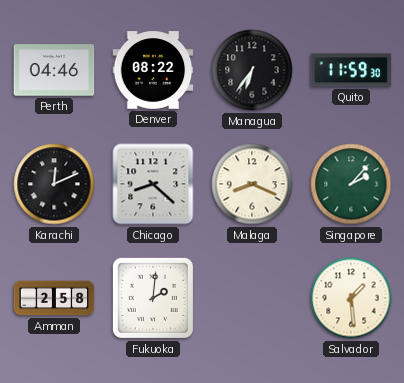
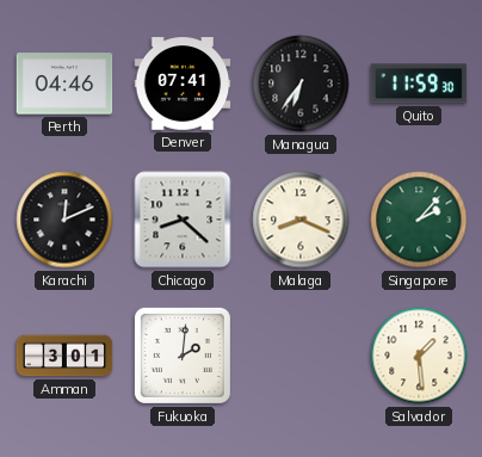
Denver: 08:22 -> 07:41
Amman: 2:58 -> 3:01
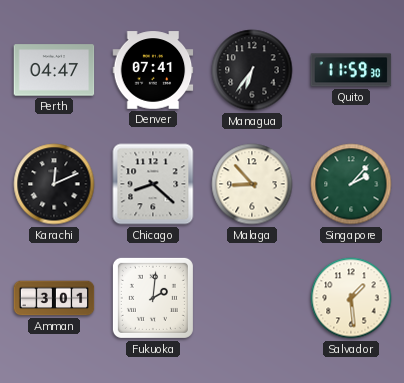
Perth: 04:46 -> 04:47
Malaga: 8:19 -> 8:53
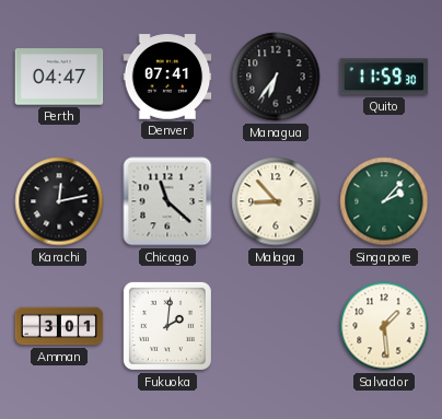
Karachi: 12:11 -> 12:13
Chicago: 8:22 -> 11:22
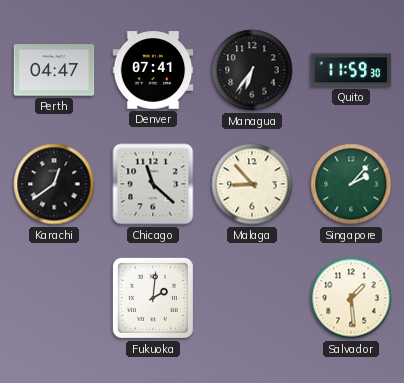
Karachi: 12:13 -> 12:39
Amman: 3:01 -> none
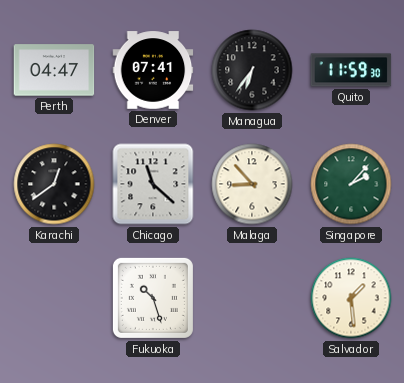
Fukuoka: 2:01 -> 10:27
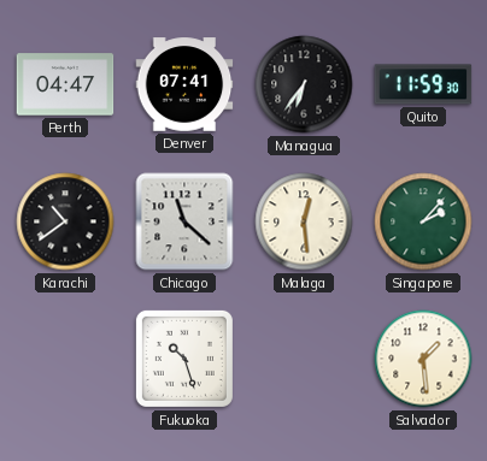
Karachi: 12:39 -> 10:39
Malaga: 8:53 -> 12:29
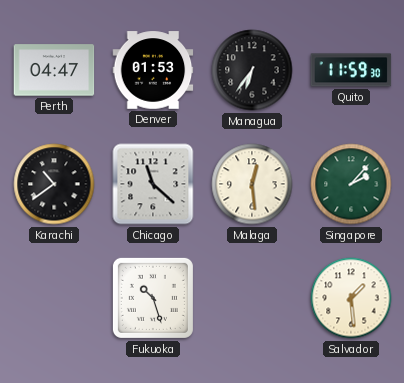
Denver: 07:41 -> 01:53
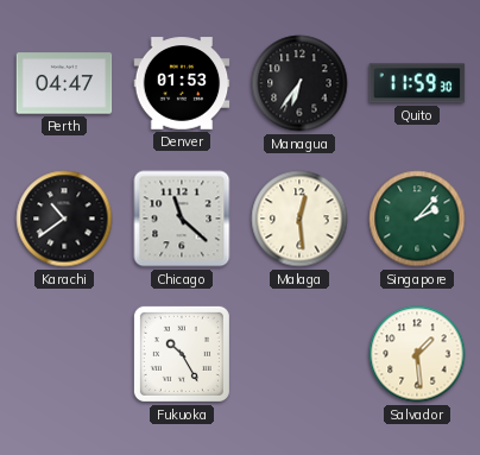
Fukuoka: 10:27 -> 10:25
